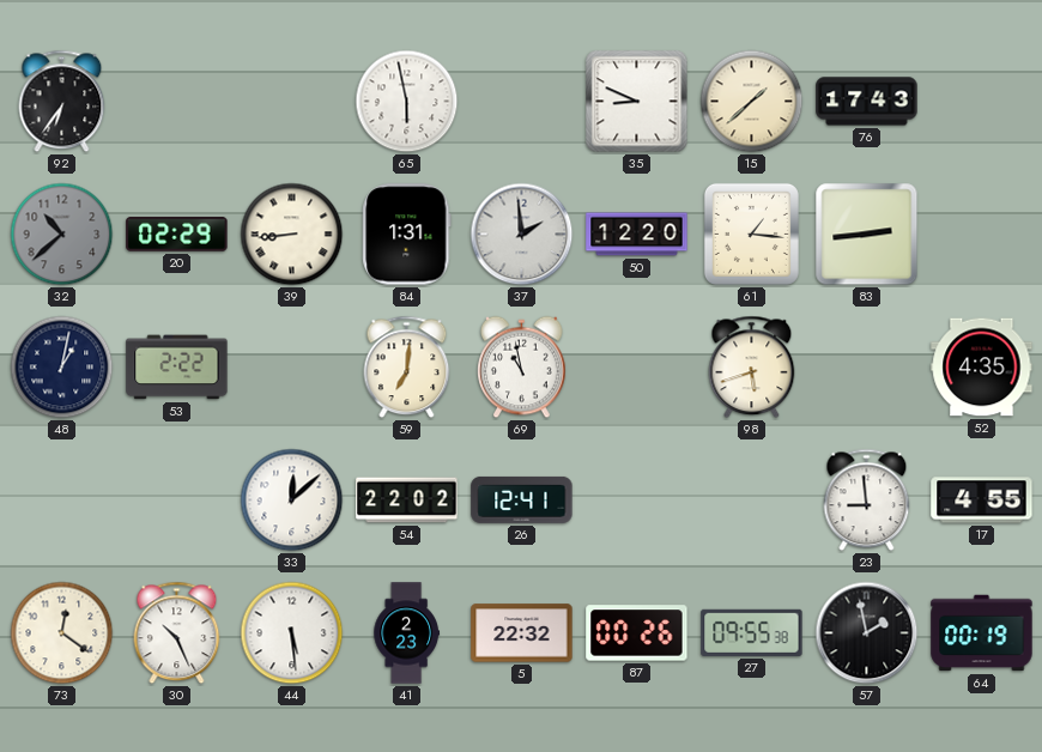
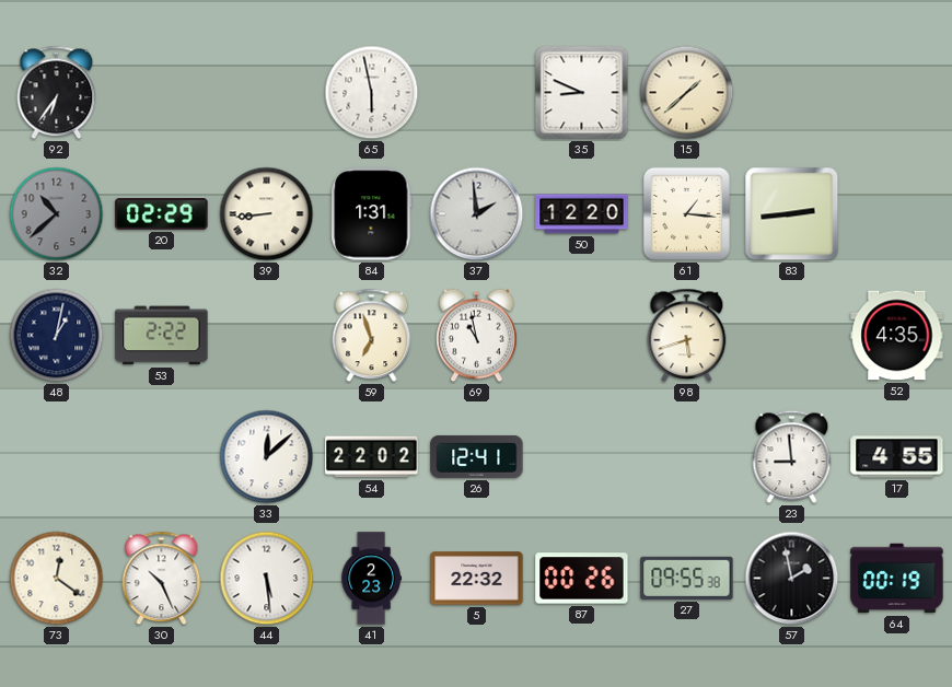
76: 17:43 -> none
59: 7:01 -> 6:57
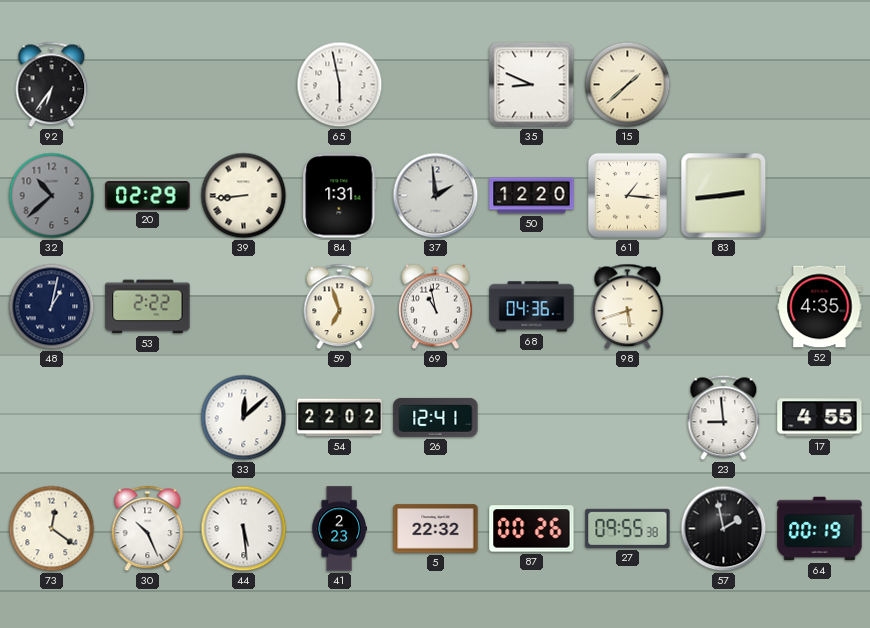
68: none -> 04:36
